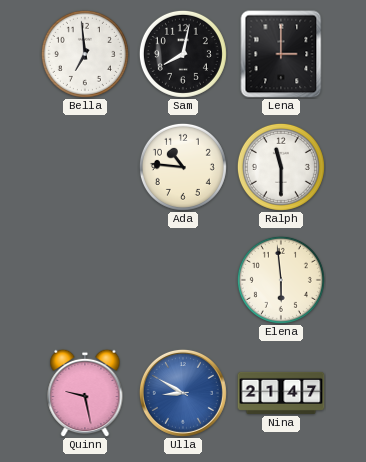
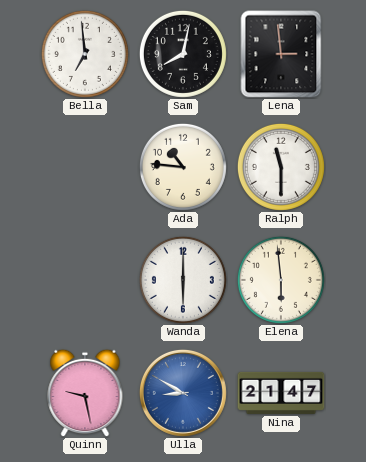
Lena: 3:00 -> 2:59
Wanda: none -> 6:00
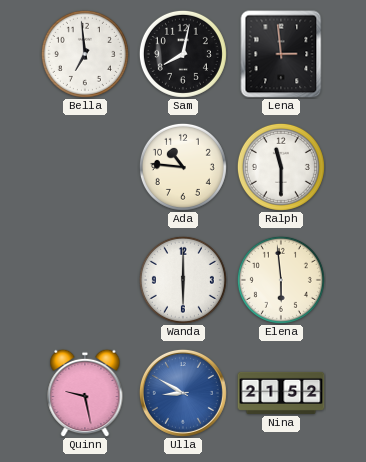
Nina: 21:47 -> 21:52
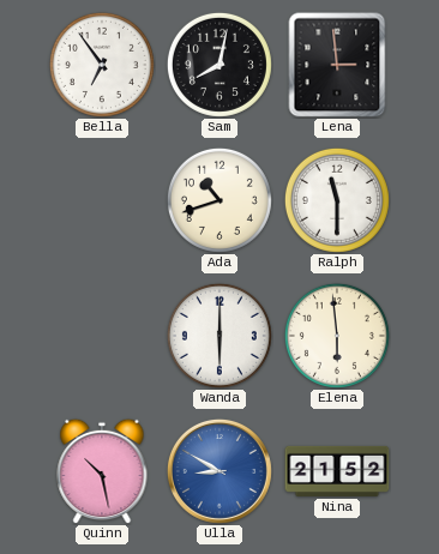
Bella: 6:59 -> 6:54
Ada: 10:46 -> 10:42
Quinn: 9:28 -> 10:28
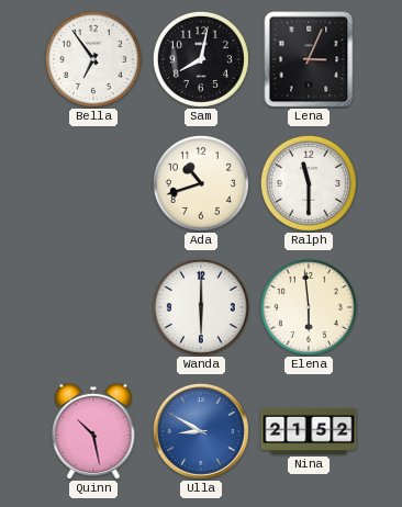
Lena: 2:59 -> 3:04
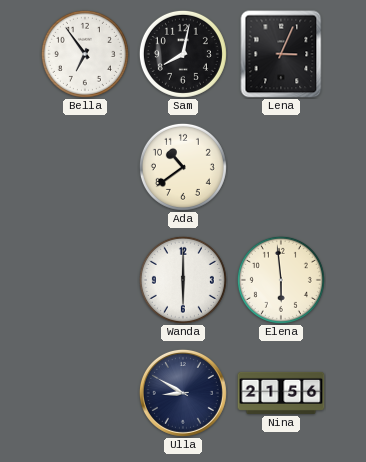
Ada: 10:42 -> 10:39
Ralph: 11:30 -> none
Quinn: 10:28 -> none
Ulla dial: blue -> navy
Nina: 21:52 -> 21:56
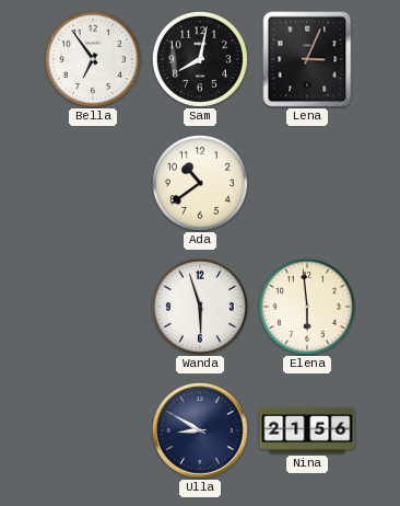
Wanda: 6:00 -> 5:57
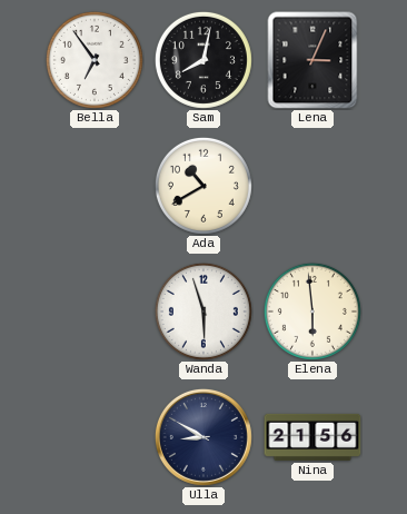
Ada: 10:39 -> 10:40
